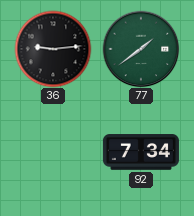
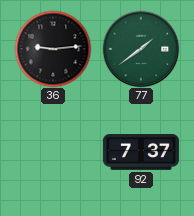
92: 7:34 -> 7:37
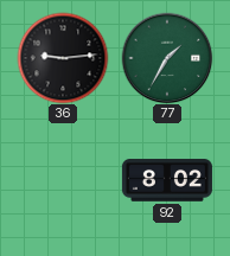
77: 1:39 -> 1:35
92: 7:37 -> 8:02
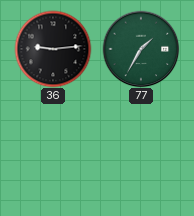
92: 8:02 -> none
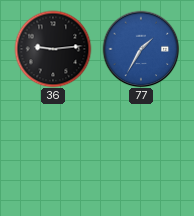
77 dial: green -> blue
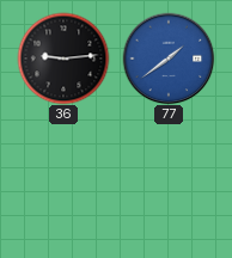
77: 1:35 -> 1:39
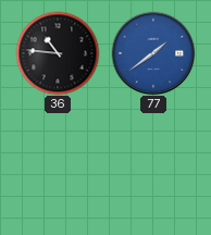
36: 9:14 -> 10:46
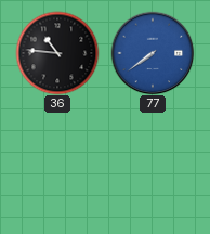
77: 1:39 -> 7:39
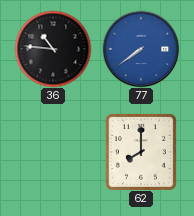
62: none -> 8:00
